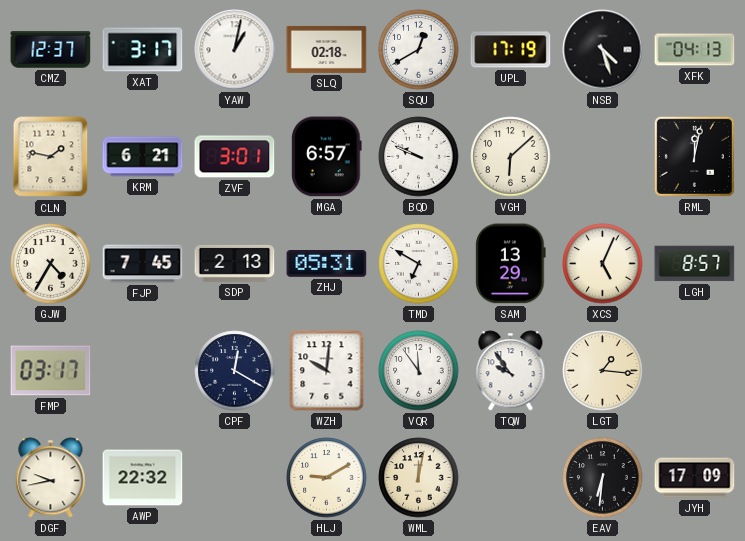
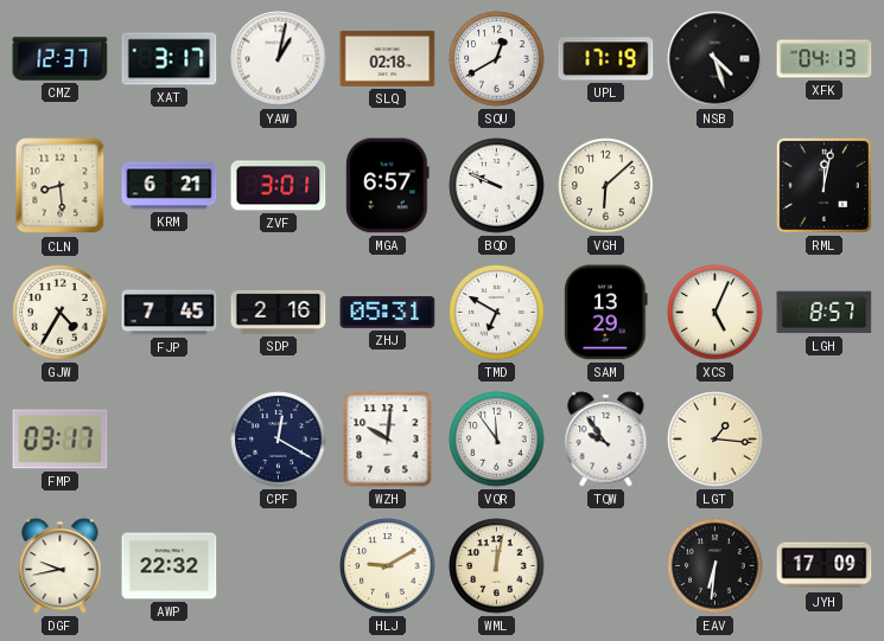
CLN: 1:47 -> 8:29
SDP: 2:13 -> 2:16
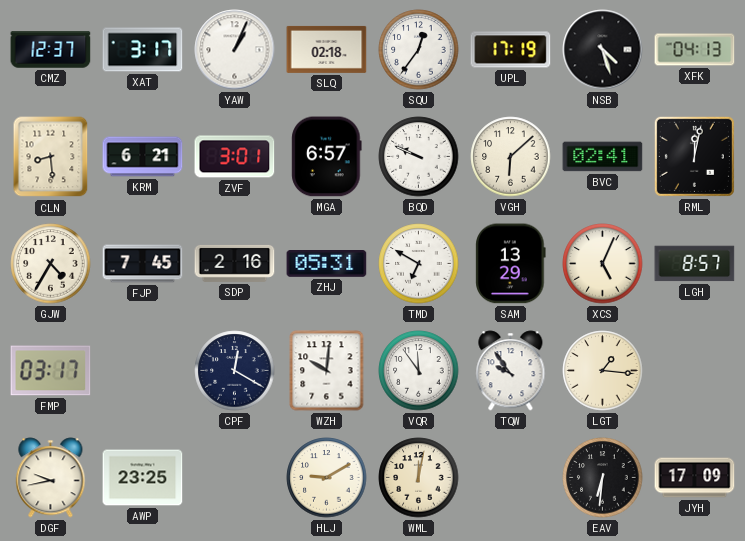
YAW: 1:02 -> 1:04
SQU: 12:40 -> 12:36
BVC: none -> 02:41
AWP: 22:32 -> 23:25
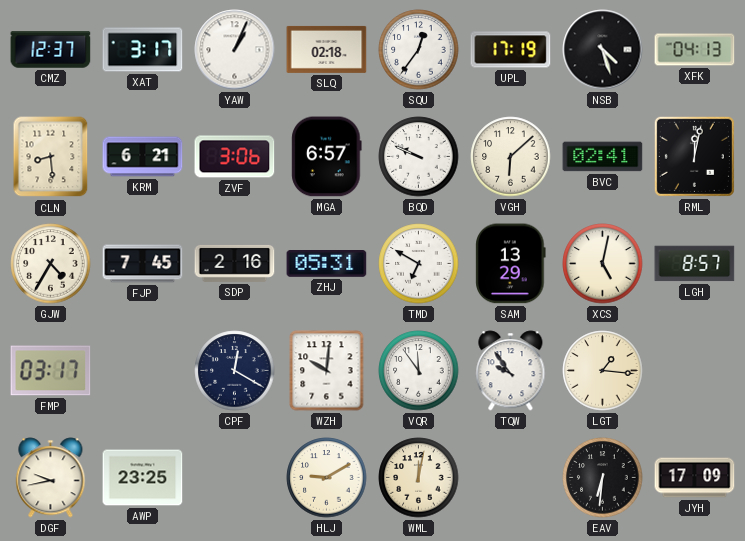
ZVF: 3:01 -> 3:06
XCS: 5:04 -> 5:02
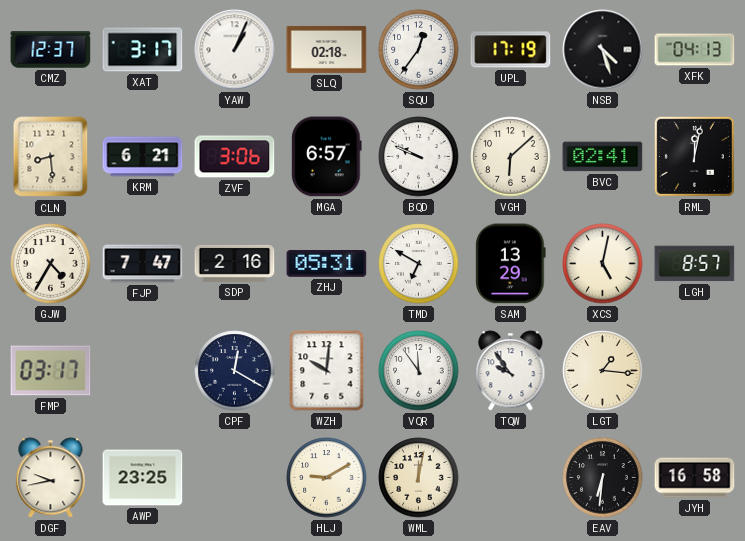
FJP: 7:45 -> 7:47
JYH: 17:09 -> 16:58
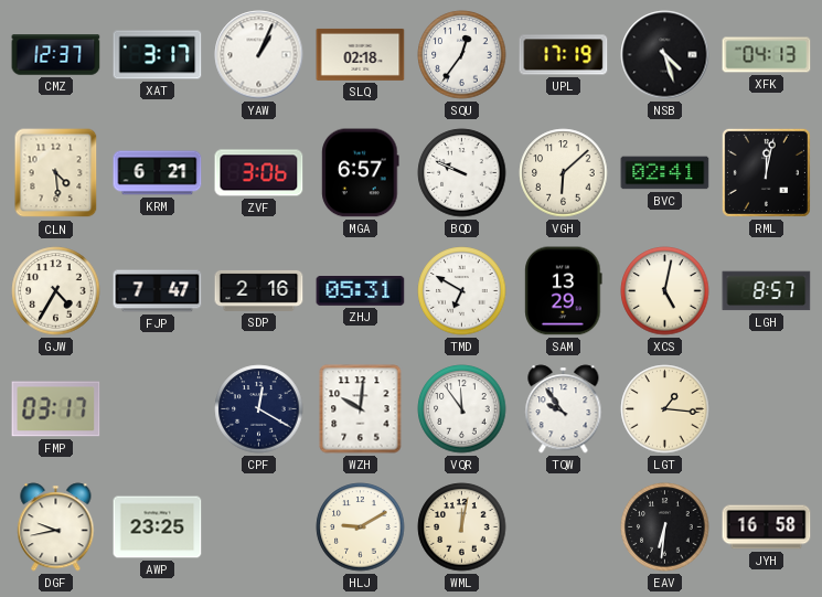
CLN: 8:29 -> 4:29
